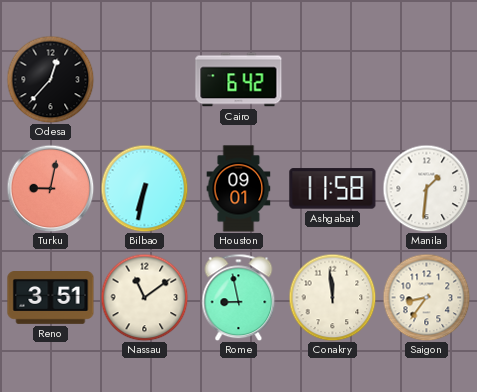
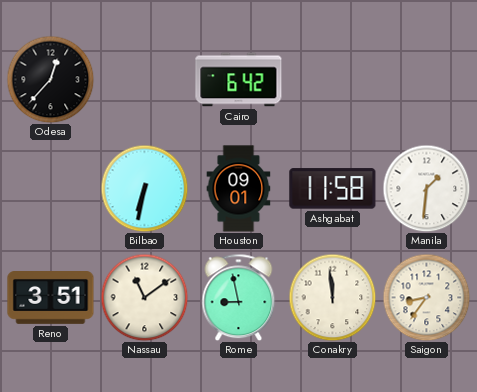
Turku: 9:02 -> none
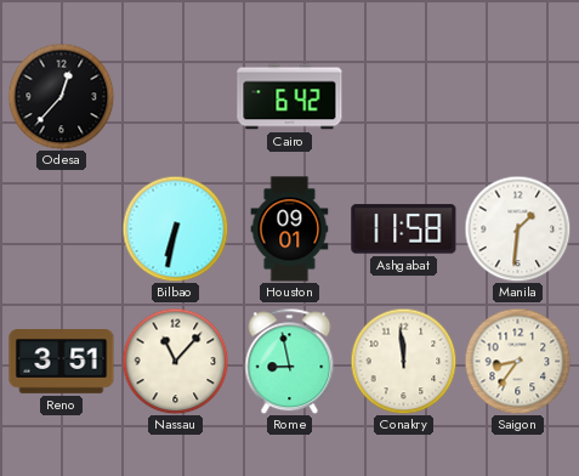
Nassau: 11:09 -> 11:07
